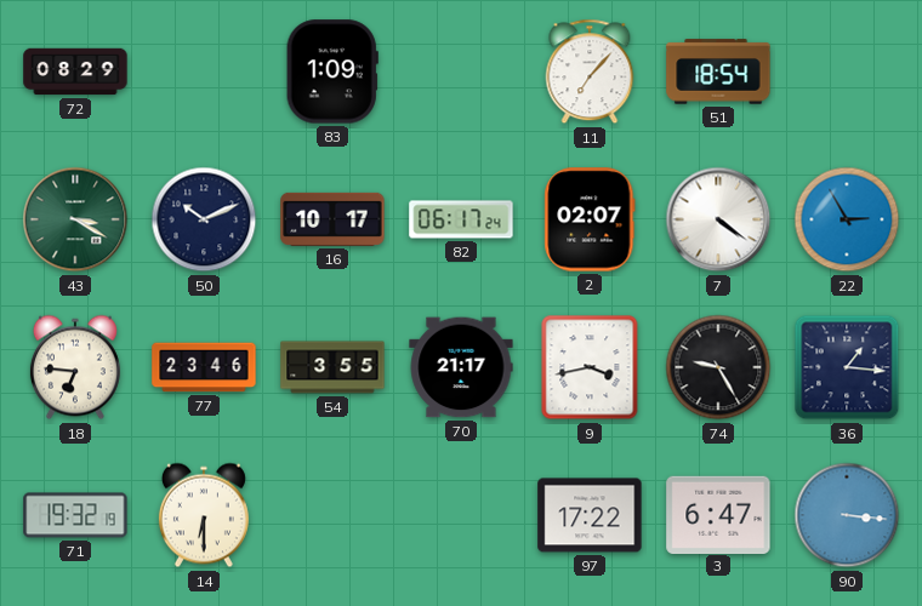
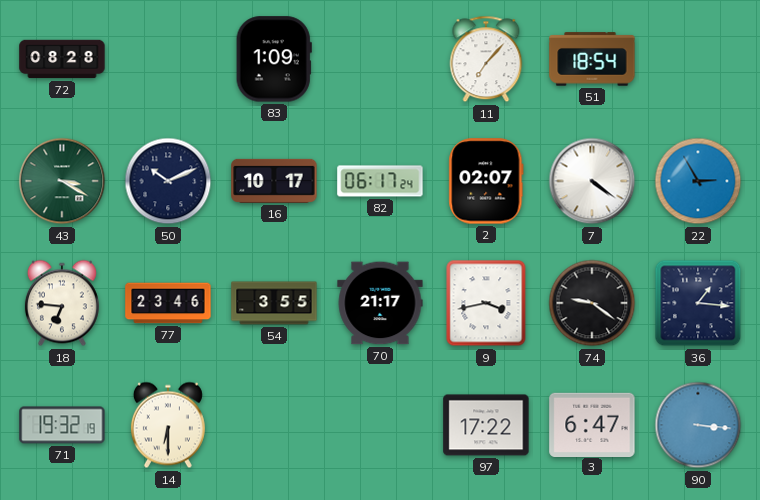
72: 08:29 -> 08:28
74: 9:25 -> 9:21
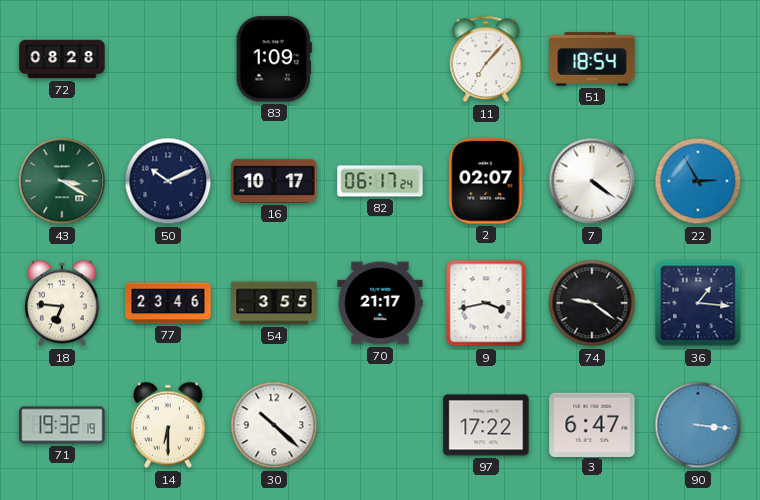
30: none -> 10:22
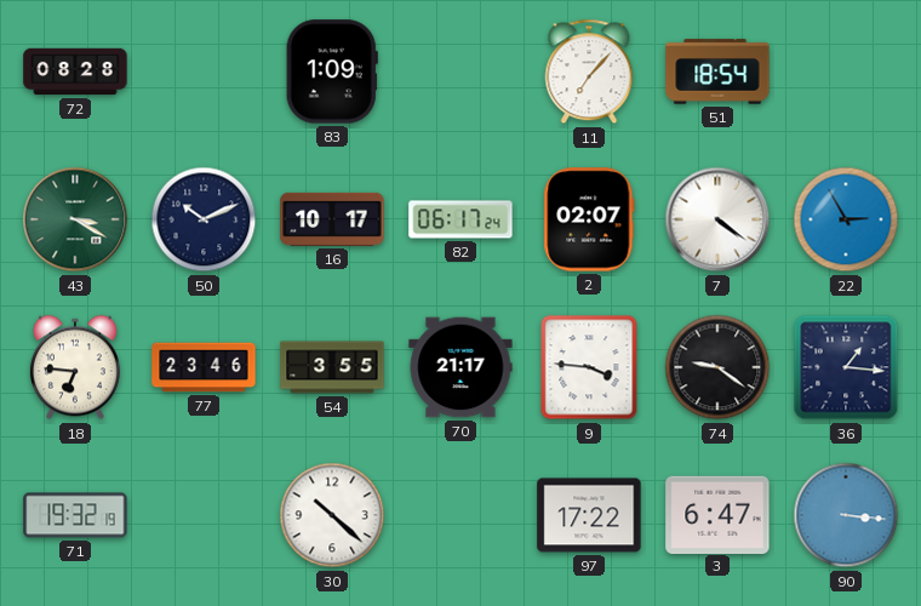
9: 3:43 -> 3:46
14: 6:30 -> none
